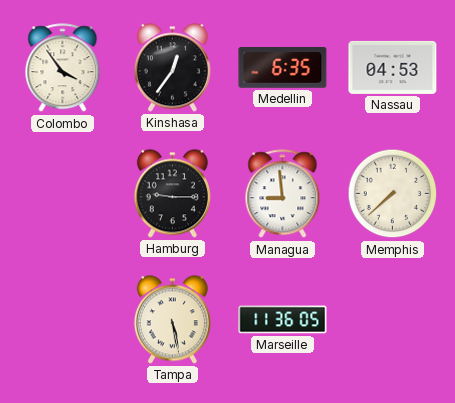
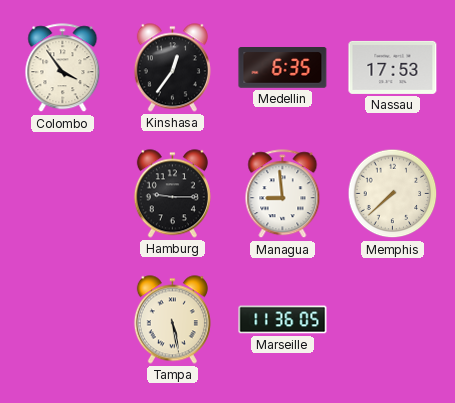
Nassau: 04:53 -> 17:53
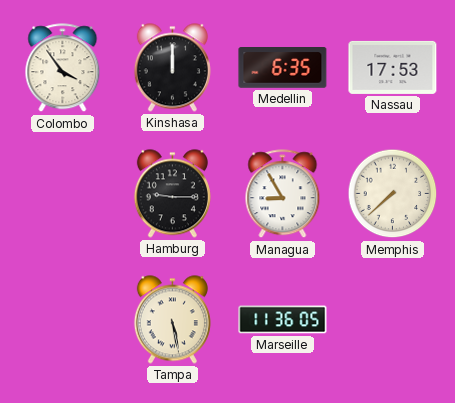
Kinshasa: 12:36 -> 12:00
Managua: 8:59 -> 8:55
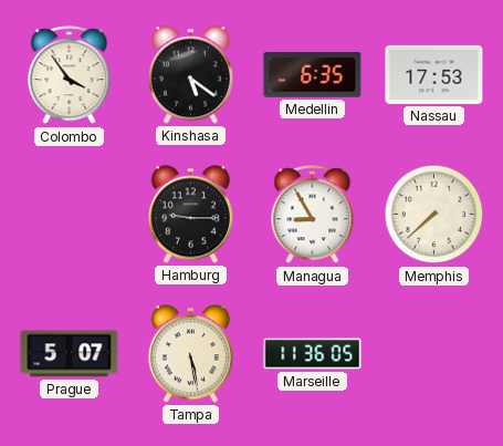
Kinshasa: 12:00 -> 5:21
Prague: none -> 5:07
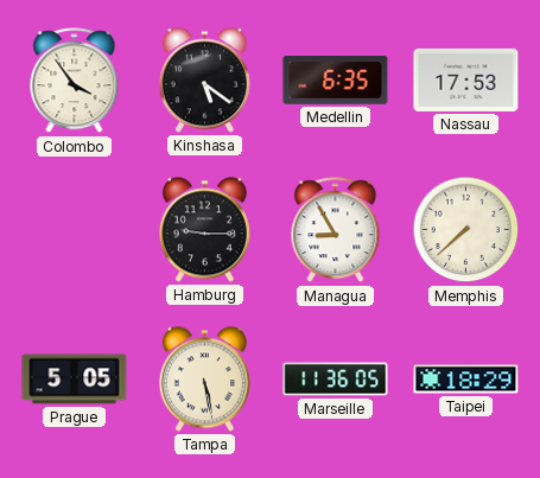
Prague: 5:07 -> 5:05
Taipei: none -> 18:29
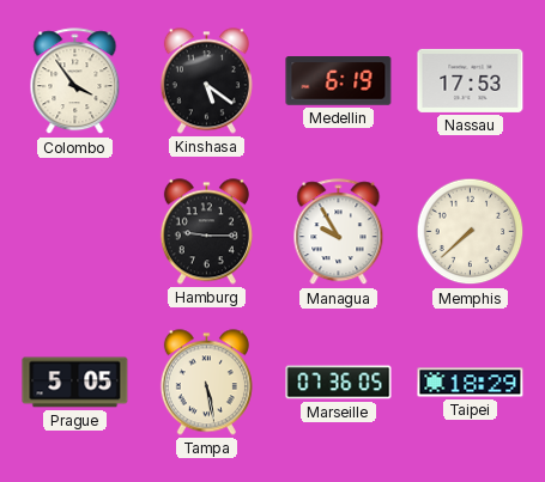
Medellin: 6:35 -> 6:19
Managua: 8:55 -> 9:55
Marseille: 11:36 -> 07:36
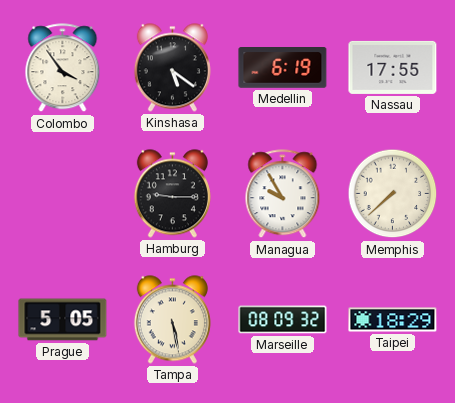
Nassau: 17:53 -> 17:55
Marseille: 07:36 -> 08:09
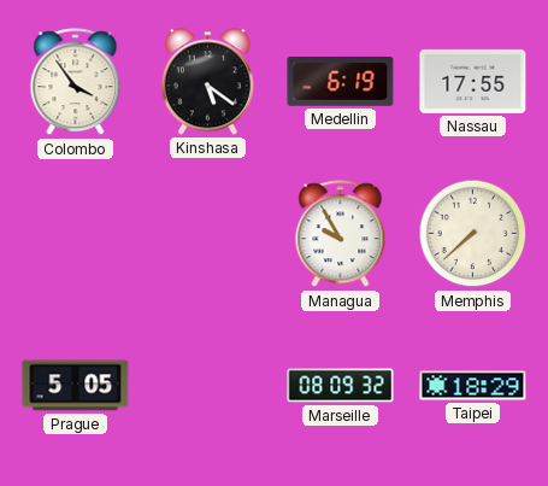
Hamburg: 9:15 -> none
Tampa: 5:28 -> none
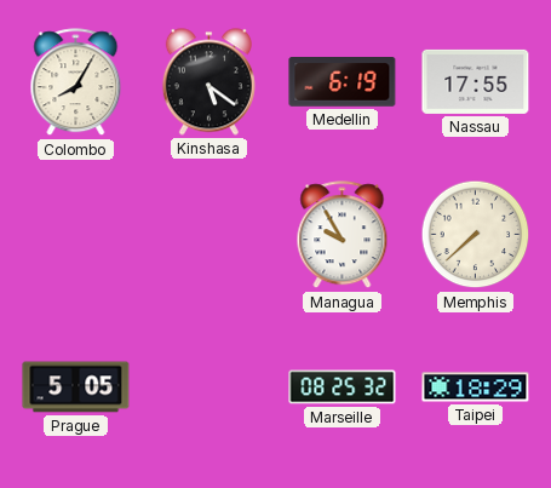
Colombo: 3:54 -> 8:05
Marseille: 08:09 -> 08:25
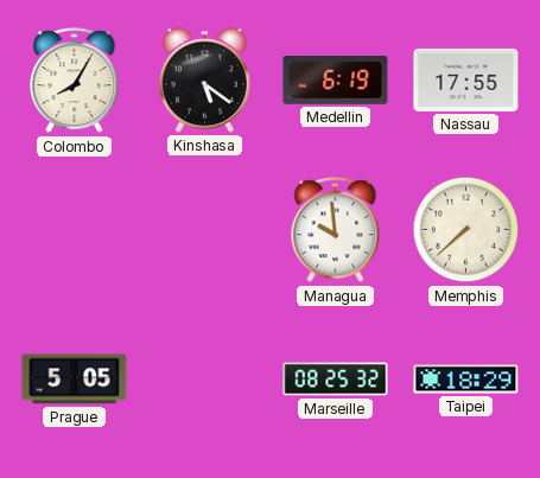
Managua: 9:55 -> 9:59
